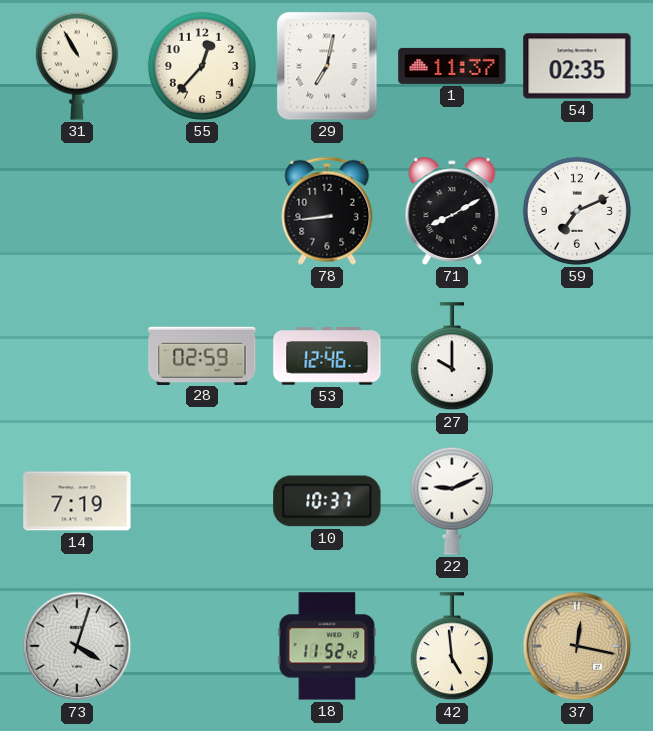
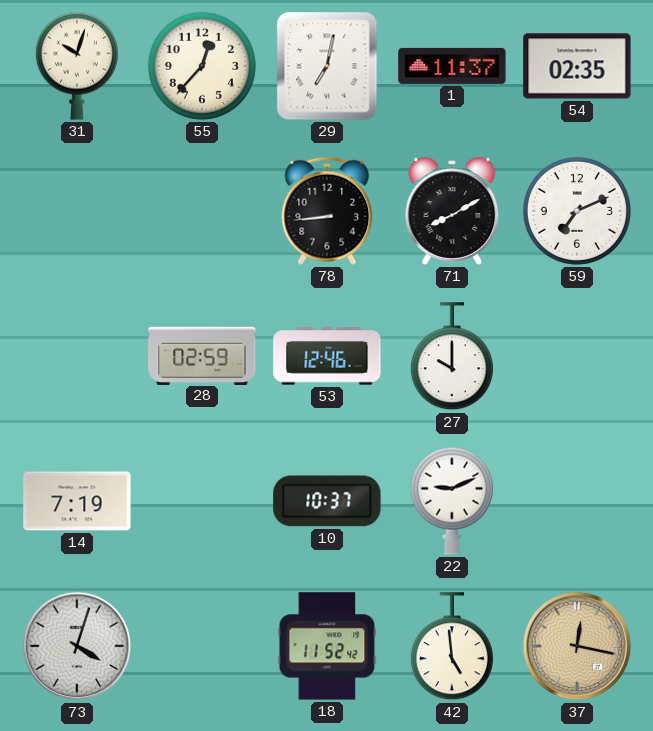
31: 10:55 -> 10:03
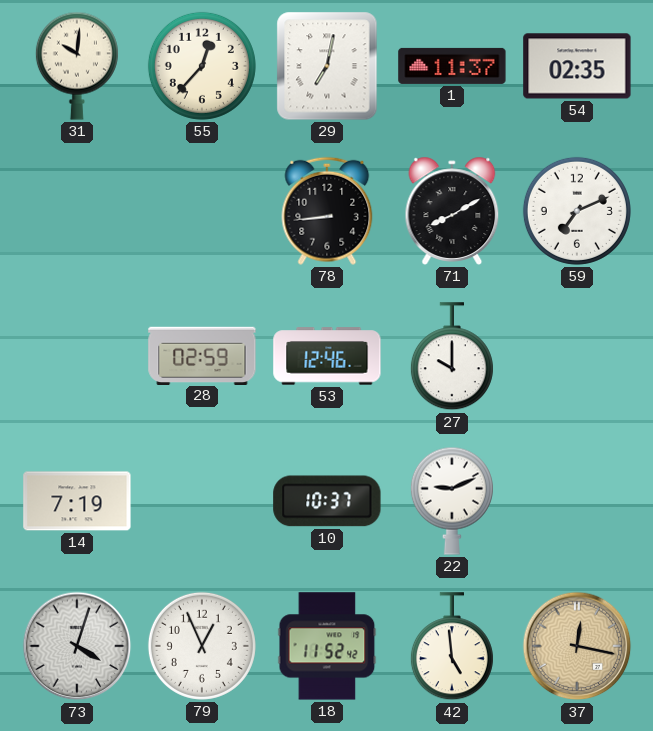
31: 10:03 -> 10:01
79: none -> 12:56
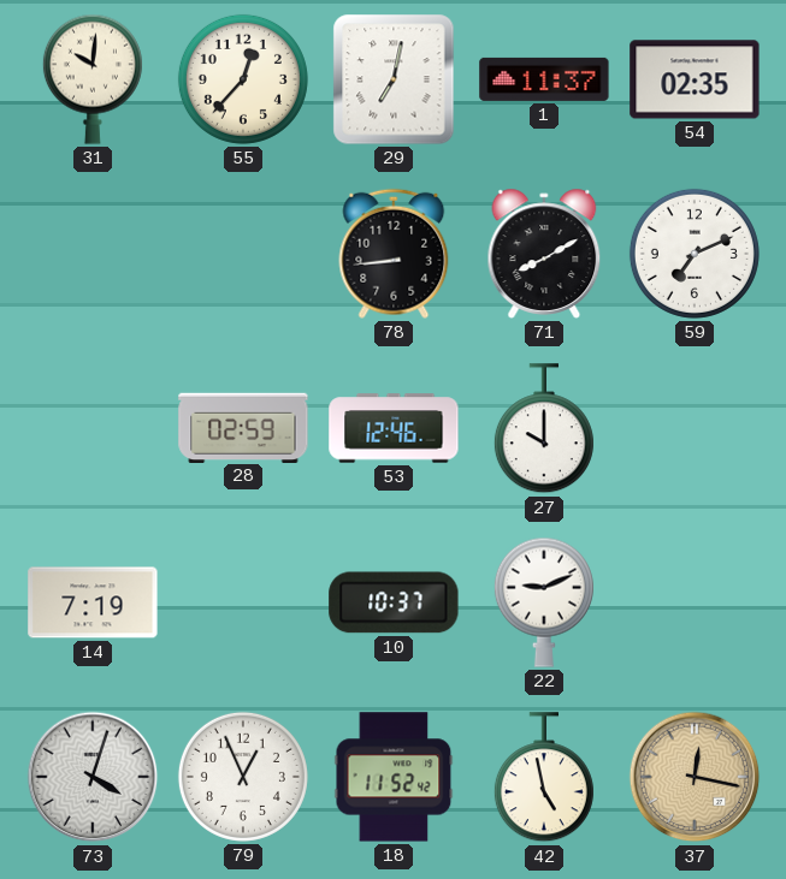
42: 4:59 -> 4:58
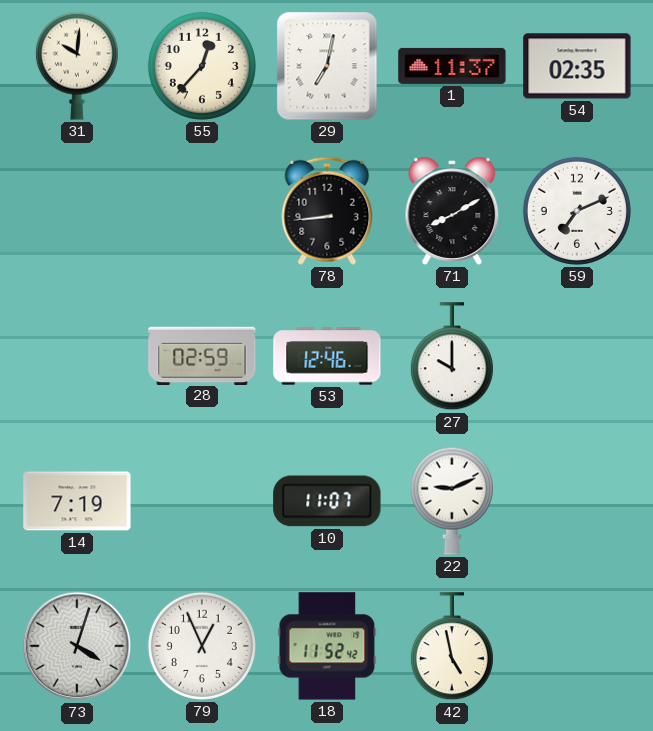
10: 10:37 -> 11:07
37: 12:17 -> none
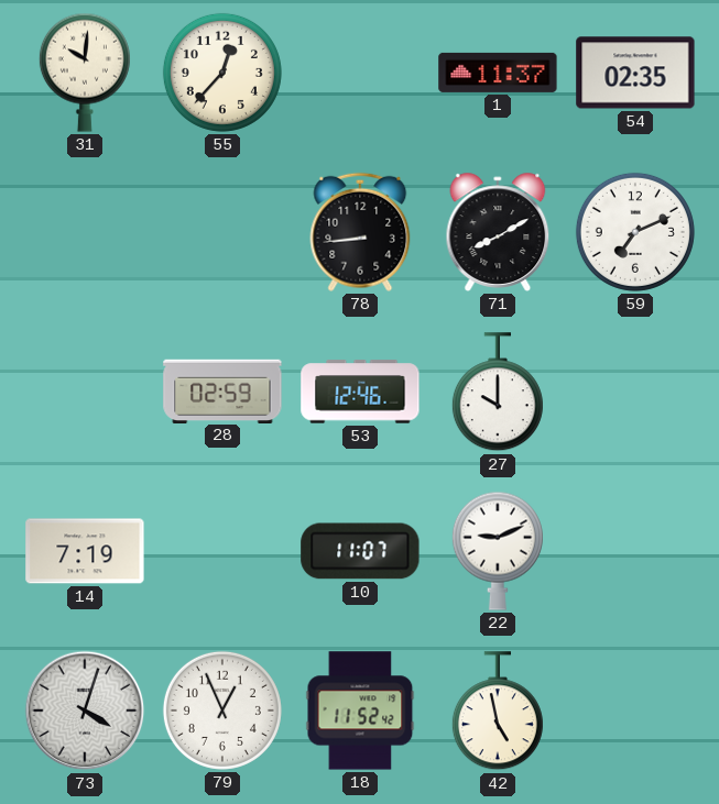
29: 7:02 -> none
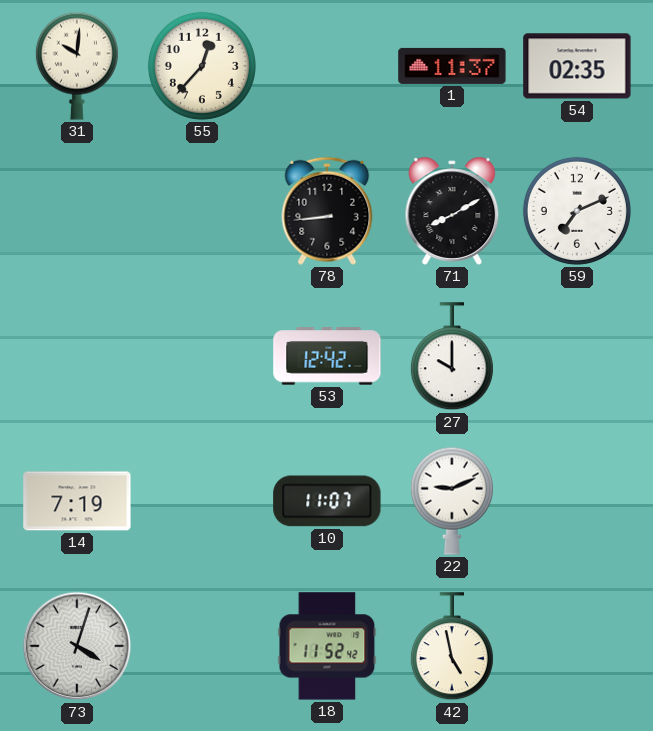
28: 02:59 -> none
53: 12:46 -> 12:42
79: 12:56 -> none
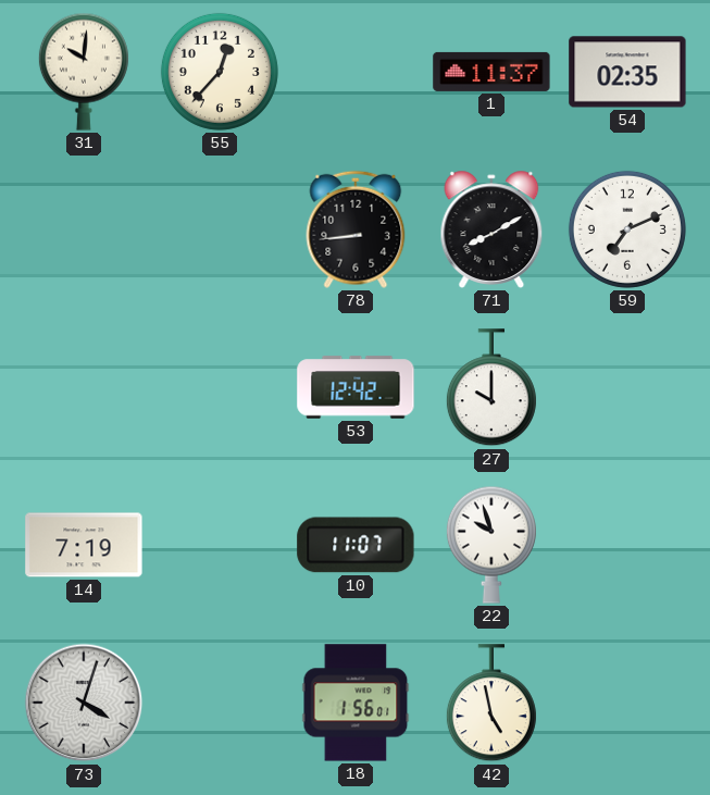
22: 9:11 -> 9:57
18: 11:52 -> 1:56
